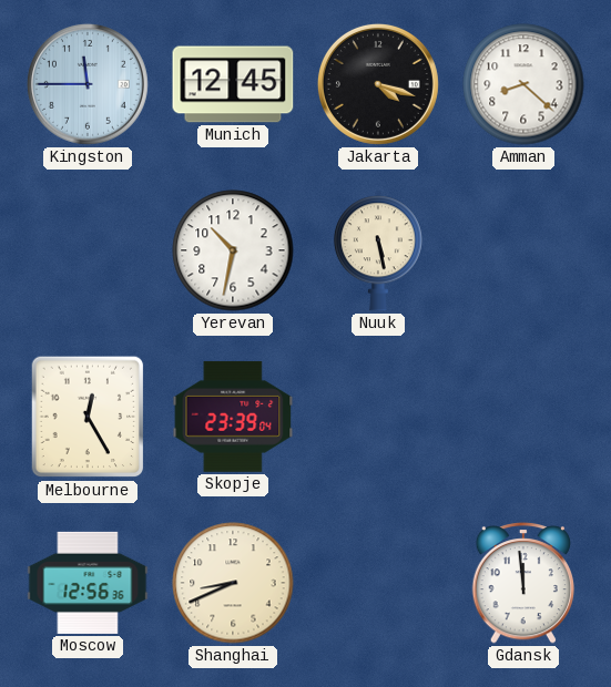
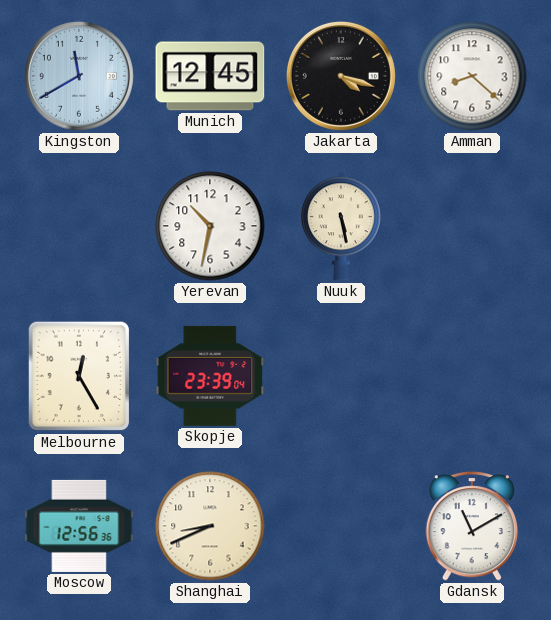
Kingston: 11:45 -> 11:40
Gdansk: 11:59 -> 11:10
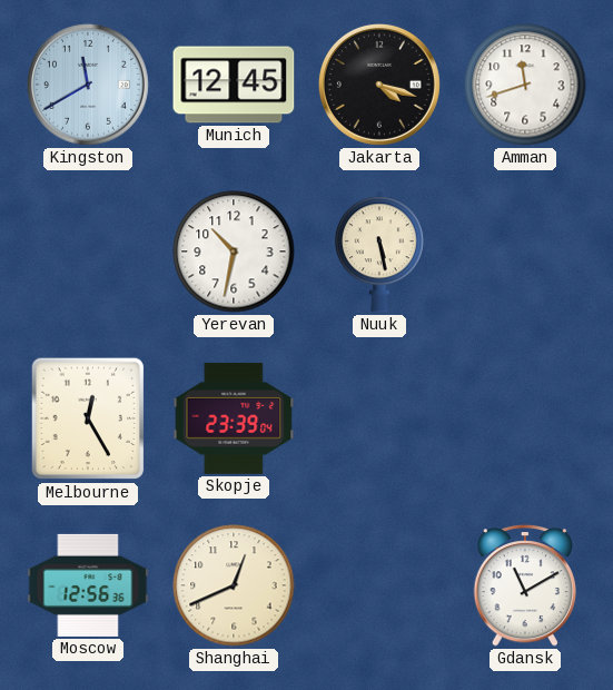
Amman: 8:22 -> 11:42
Shanghai: 8:41 -> 12:41
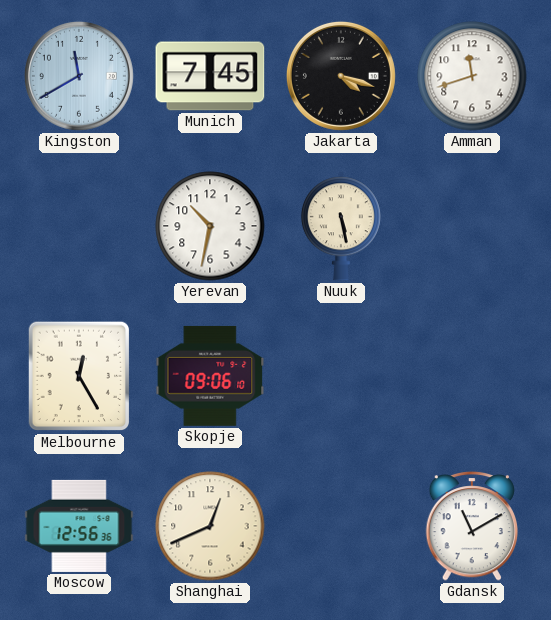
Munich: 12:45 -> 7:45
Skopje: 23:39 -> 09:06
